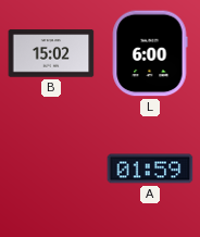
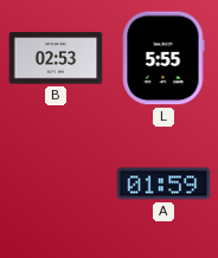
B: 15:02 -> 02:53
L: 6:00 -> 5:55
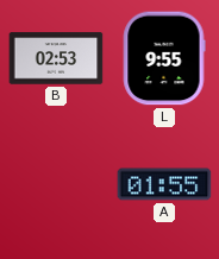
L: 5:55 -> 9:55
A: 01:59 -> 01:55
